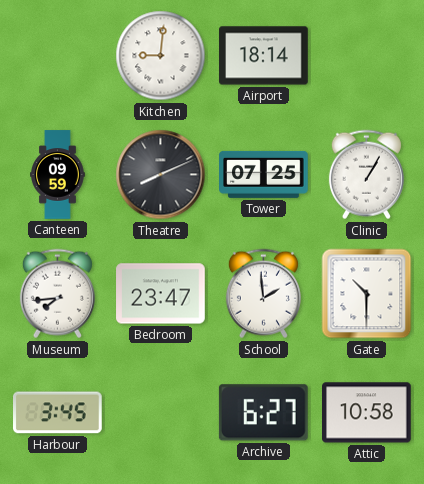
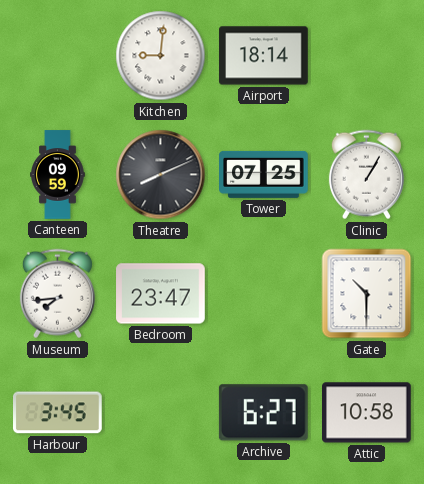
School: 1:59 -> none
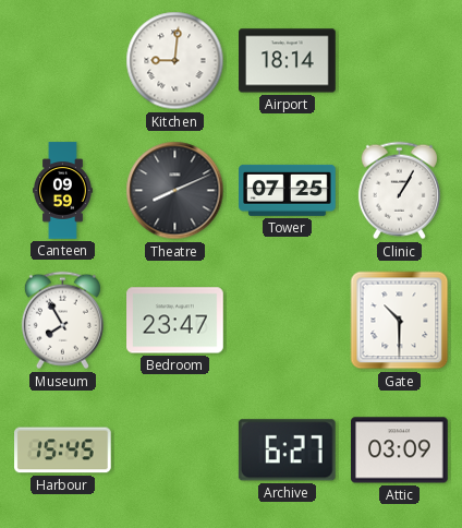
Museum: 7:44 -> 7:55
Harbour: 3:45 -> 15:45
Attic: 10:58 -> 03:09
